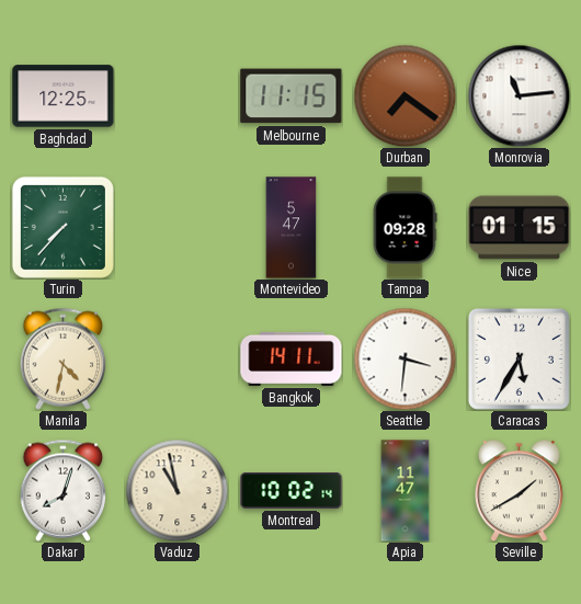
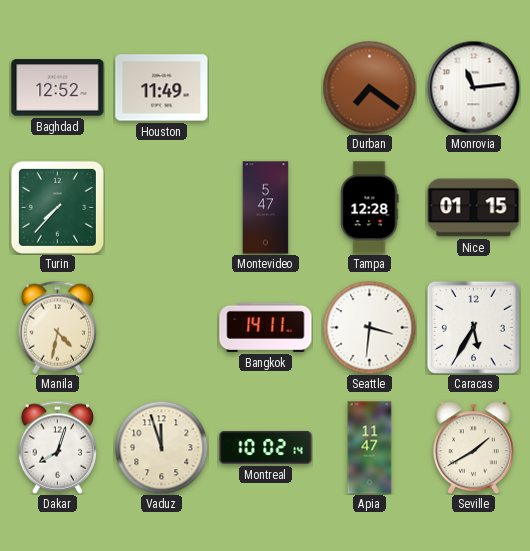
Baghdad: 12:25 -> 12:52
Houston: none -> 11:49
Melbourne: 11:15 -> none
Tampa: 09:28 -> 12:28
Vaduz: 10:58 -> 11:57
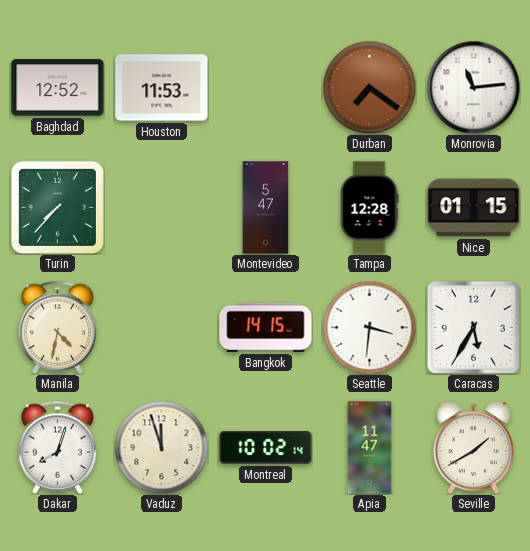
Houston: 11:49 -> 11:53
Bangkok: 14:11 -> 14:15
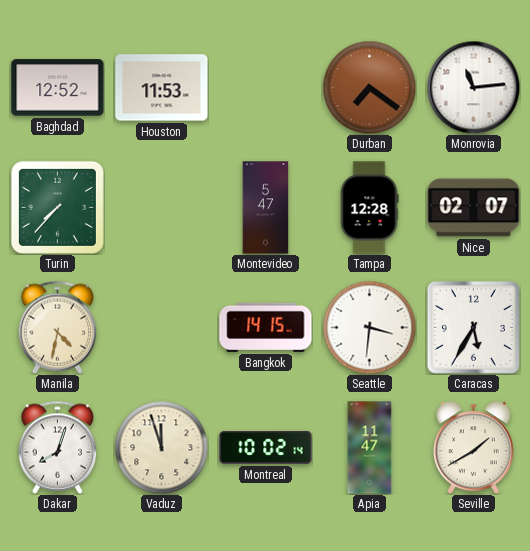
Nice: 01:15 -> 02:07
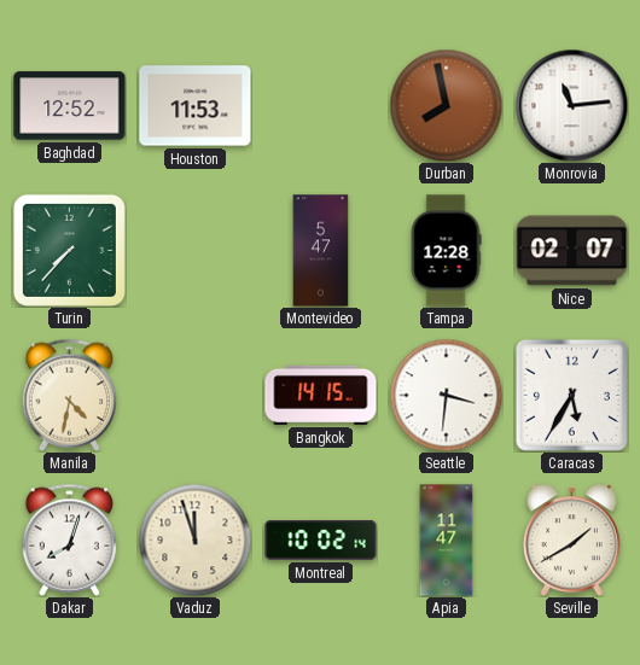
Durban: 7:21 -> 7:58
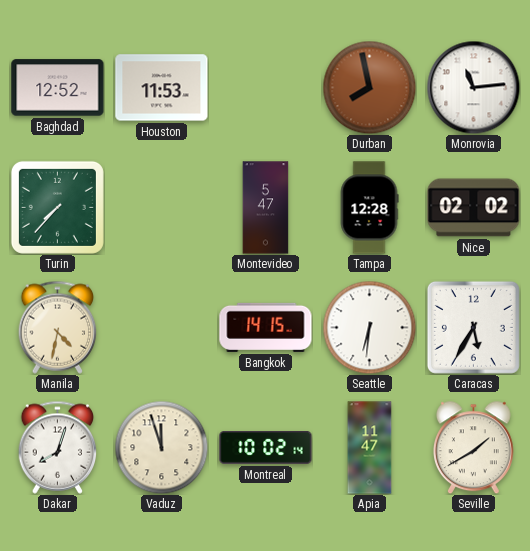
Nice: 02:07 -> 02:02
Seattle: 3:31 -> 6:31
